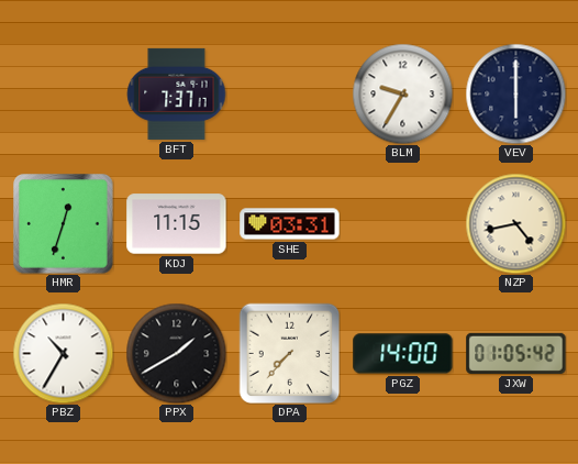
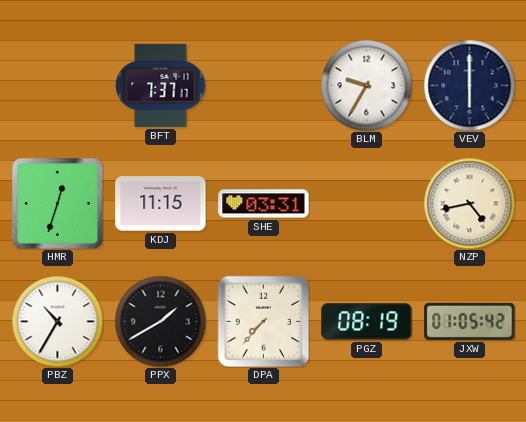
PGZ: 14:00 -> 08:19
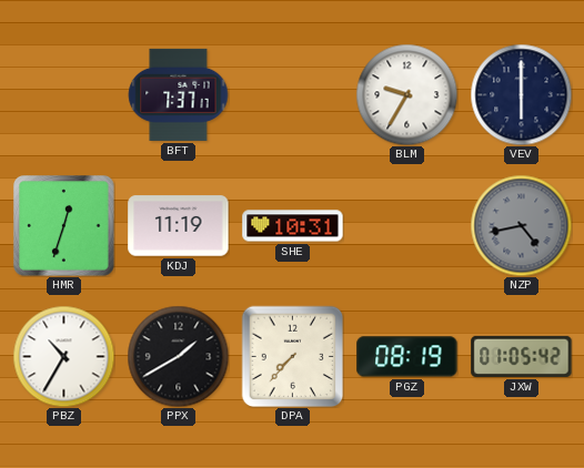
KDJ: 11:15 -> 11:19
SHE: 03:31 -> 10:31
NZP dial: cream -> grey
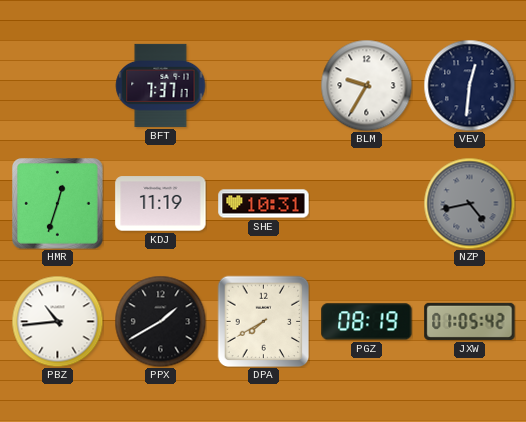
VEV: 6:00 -> 12:31
PBZ: 10:35 -> 10:44
DPA: 7:37 -> 7:40
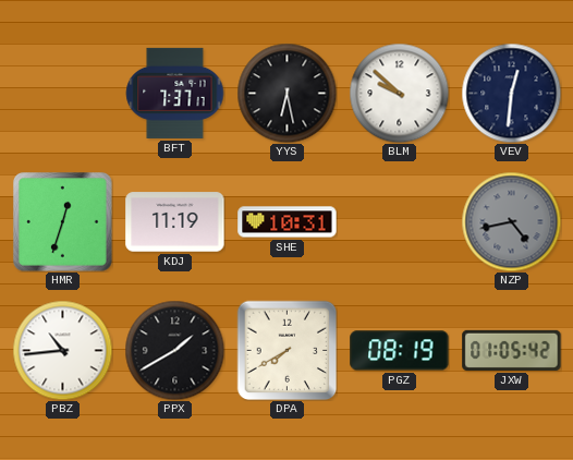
YYS: none -> 6:28
BLM: 9:35 -> 9:52
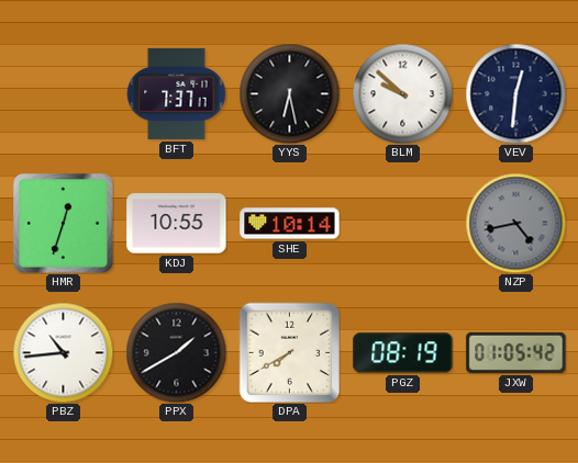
KDJ: 11:19 -> 10:55
SHE: 10:31 -> 10:14
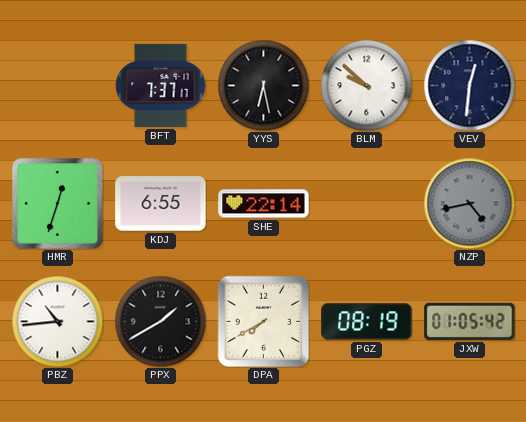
KDJ: 10:55 -> 6:55
SHE: 10:14 -> 22:14
